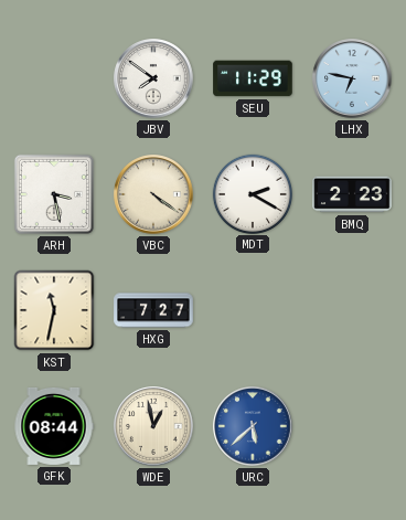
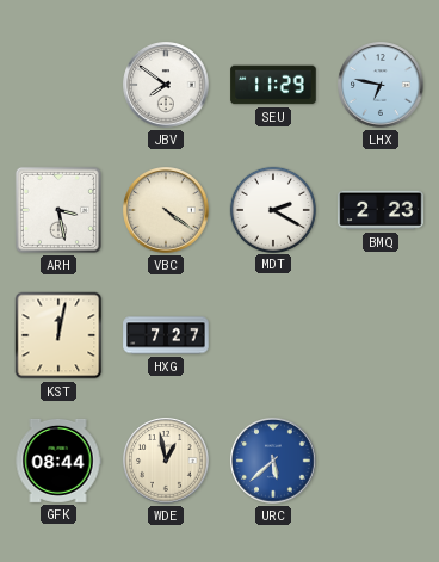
KST: 11:32 -> 12:02
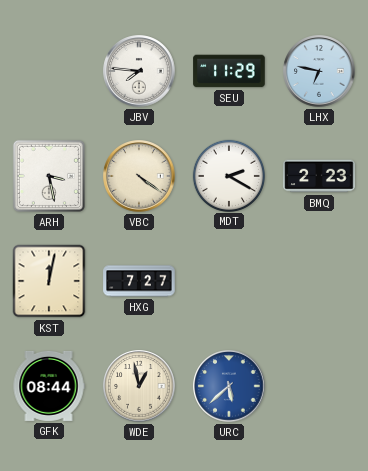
JBV: 7:51 -> 7:46
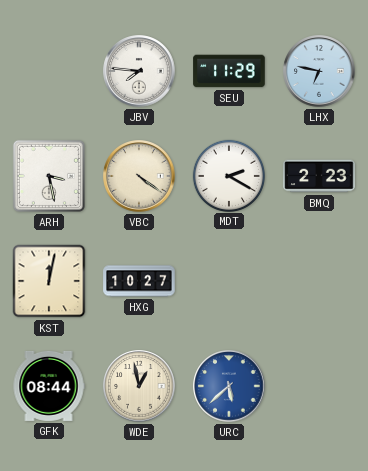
HXG: 7:27 -> 10:27
